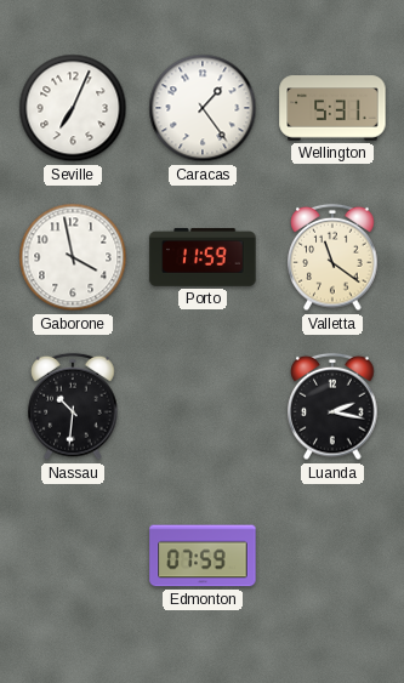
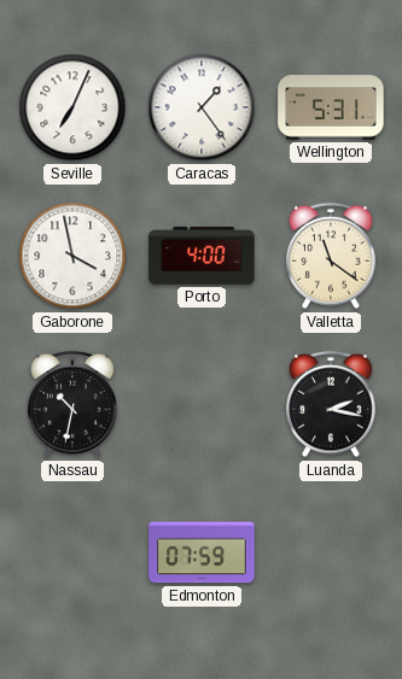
Porto: 11:59 -> 4:00
Nassau: 10:31 -> 10:32
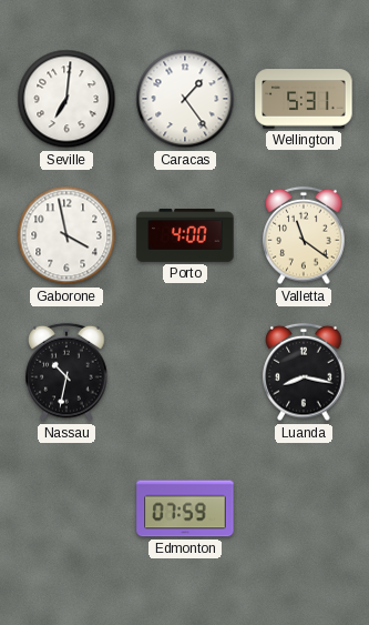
Seville: 7:04 -> 7:01
Luanda: 2:17 -> 8:17
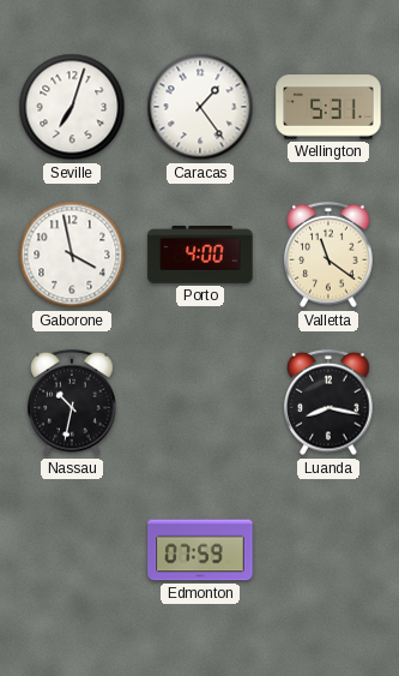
Seville: 7:01 -> 7:03
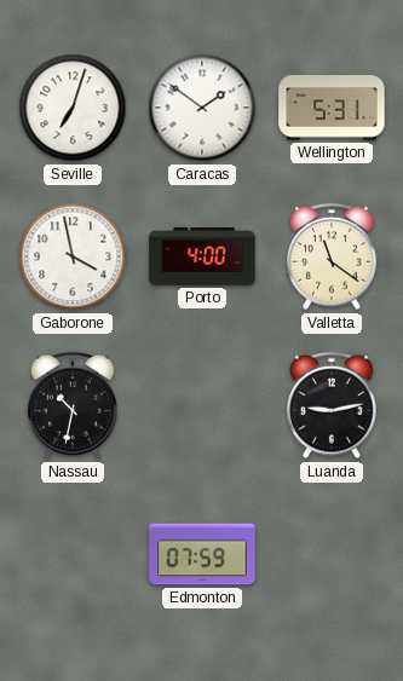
Caracas: 1:24 -> 1:51
Luanda: 8:17 -> 9:13
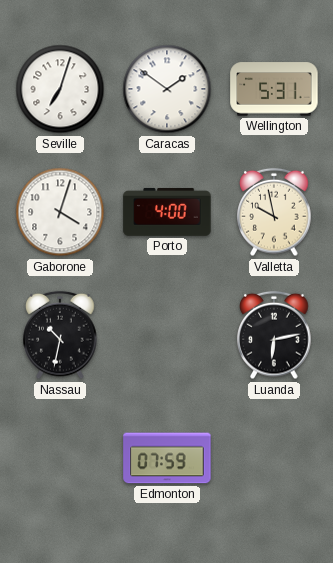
Gaborone: 3:58 -> 4:03
Valletta: 11:21 -> 9:58
Luanda: 9:13 -> 6:13
